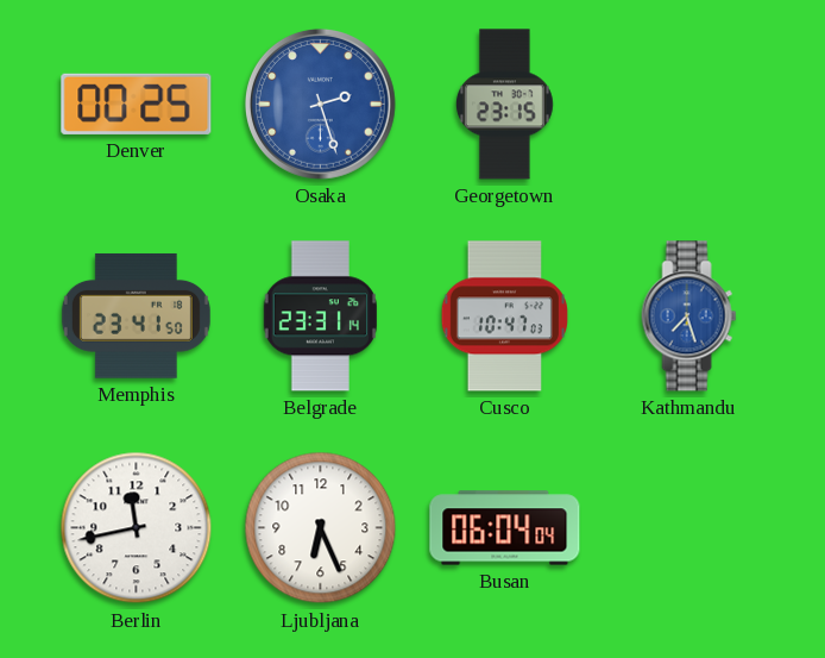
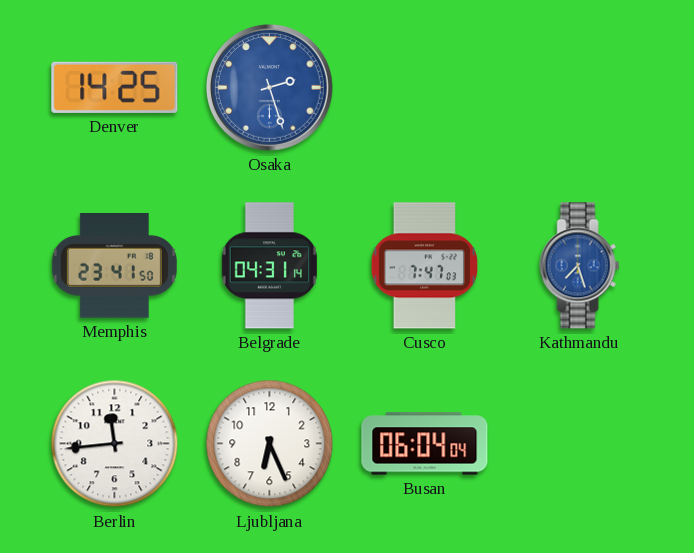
Denver: 00:25 -> 14:25
Georgetown: 23:15 -> none
Belgrade: 23:31 -> 04:31
Cusco: 10:47 -> 7:47
Berlin: 11:43 -> 11:44
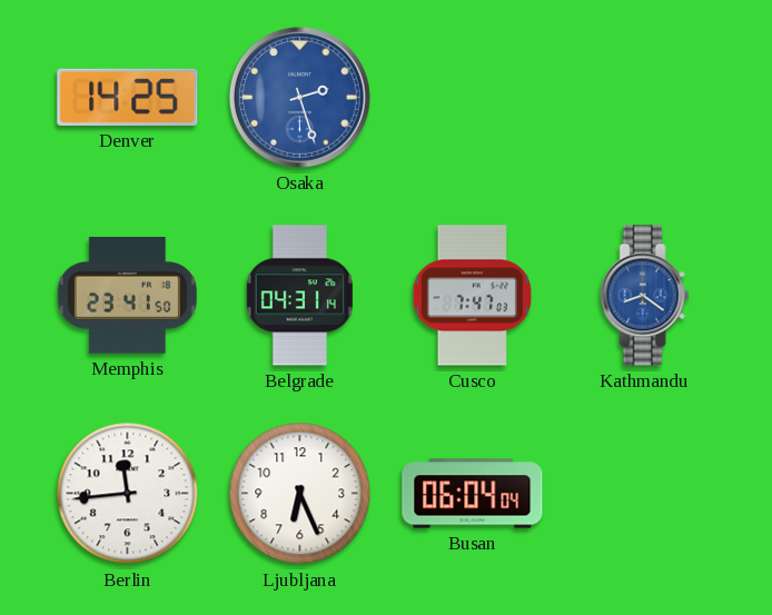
Kathmandu: 7:27 -> 8:21
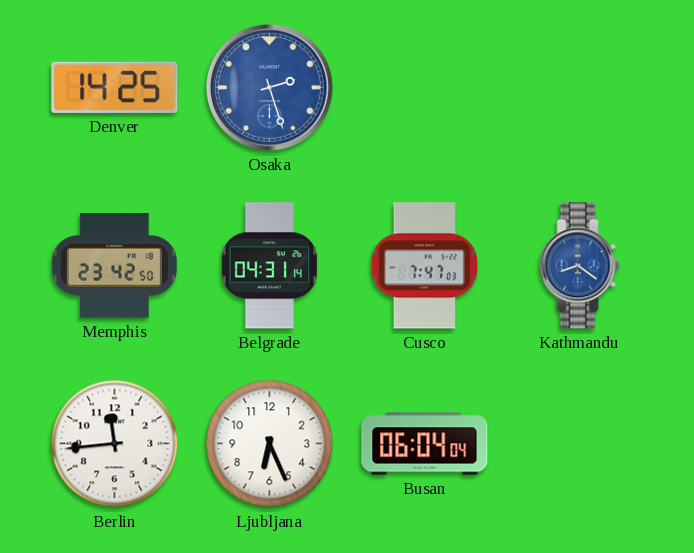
Memphis: 23:41 -> 23:42
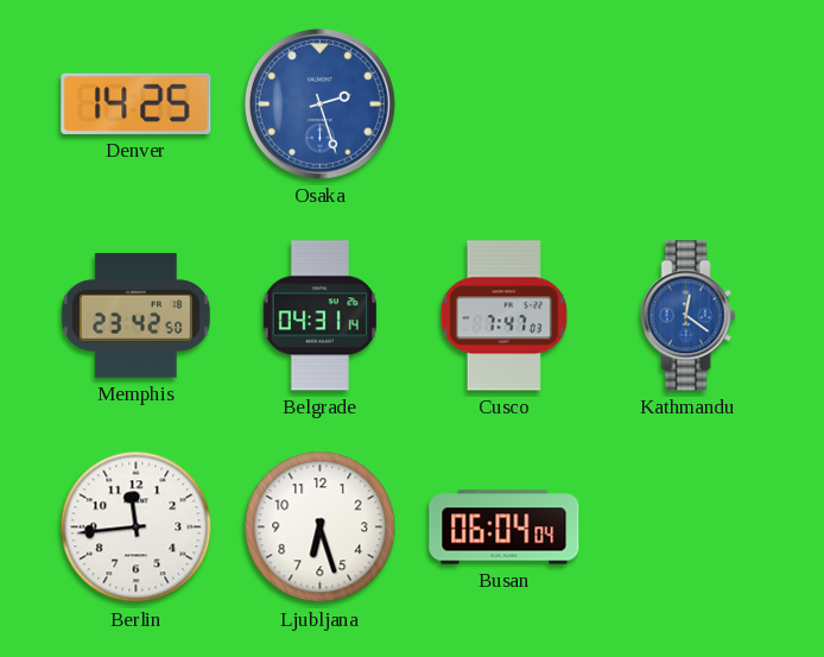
Kathmandu: 8:21 -> 12:21
Ljubljana: 6:26 -> 6:27
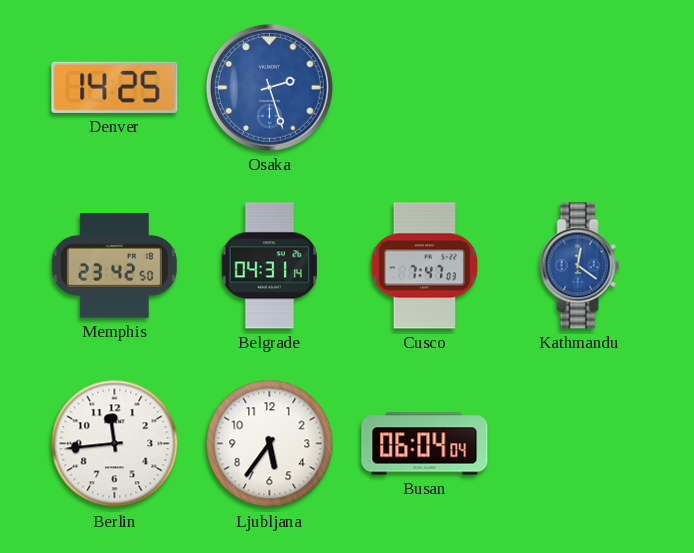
Ljubljana: 6:27 -> 5:36
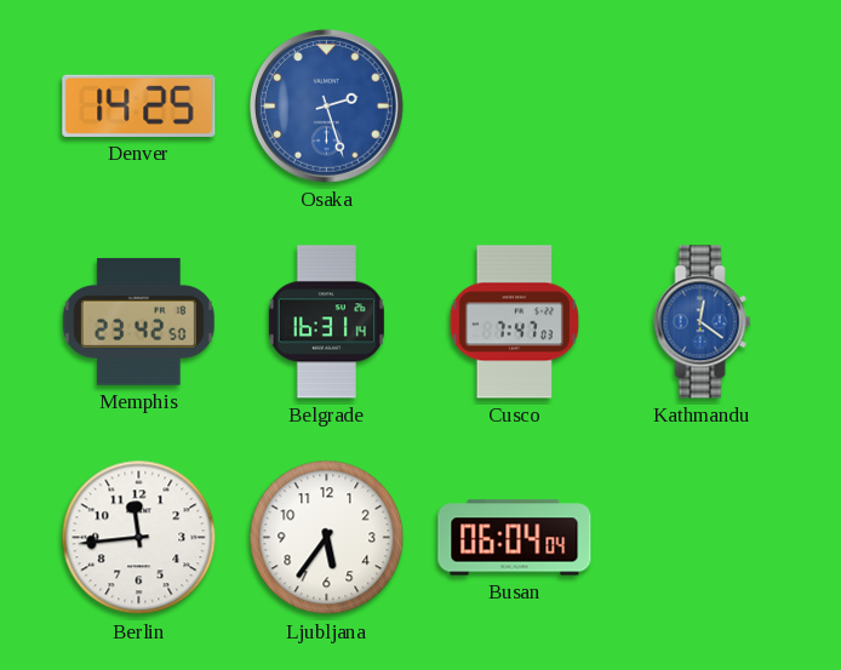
Belgrade: 04:31 -> 16:31
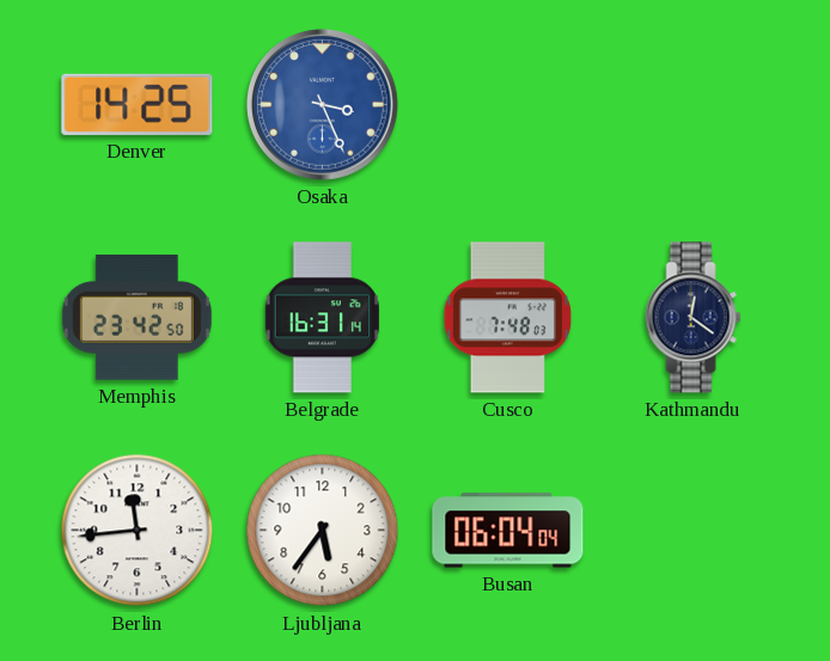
Osaka: 2:27 -> 3:26
Cusco: 7:47 -> 7:48
Kathmandu dial: blue -> navy
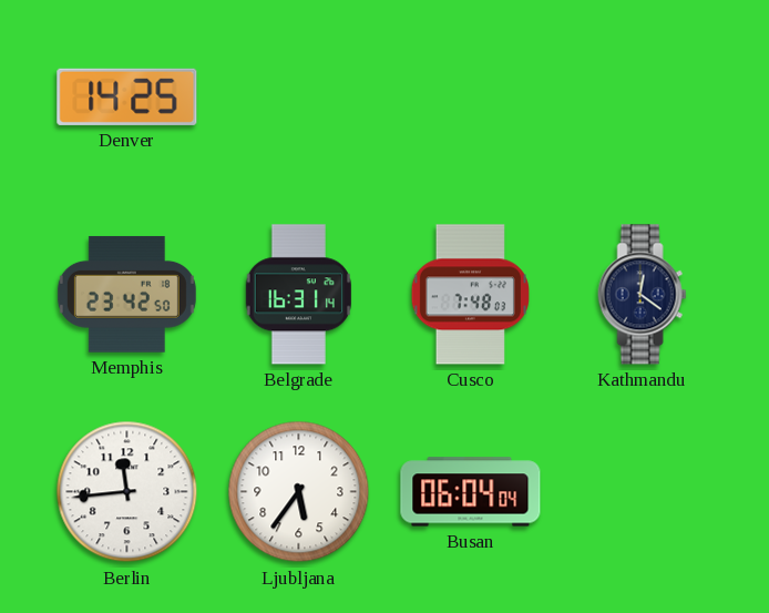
Osaka: 3:26 -> none
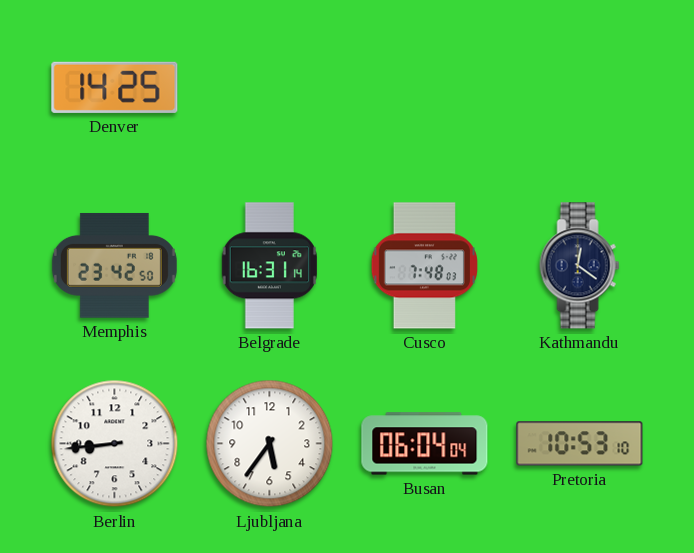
Berlin: 11:44 -> 8:44
Pretoria: none -> 10:53
